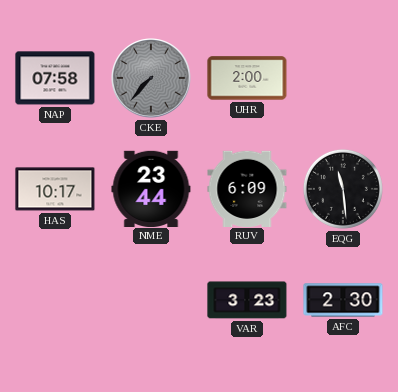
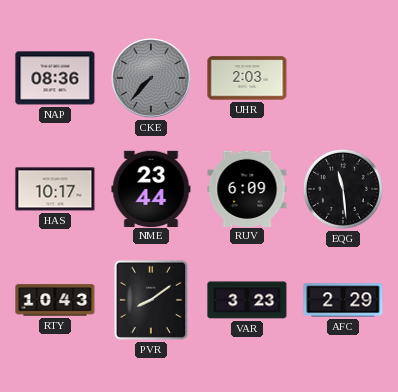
NAP: 07:58 -> 08:36
UHR: 2:00 -> 2:03
RTY: none -> 10:43
PVR: none -> 8:09
AFC: 2:30 -> 2:29
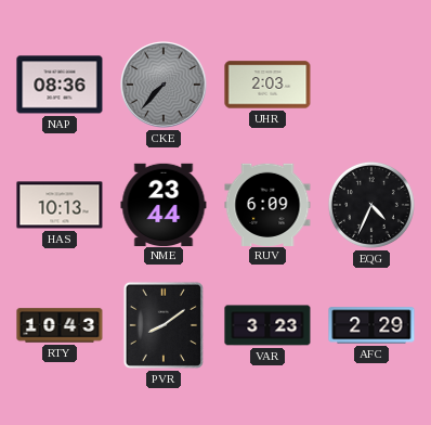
HAS: 10:17 -> 10:13
EQG: 11:29 -> 4:34
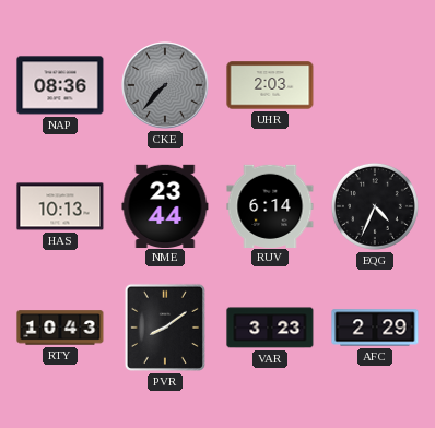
RUV: 6:09 -> 6:14
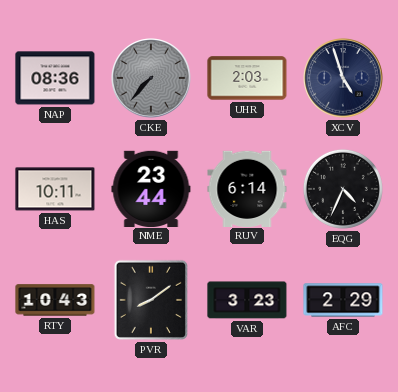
XCV: none -> 4:57
HAS: 10:13 -> 10:11
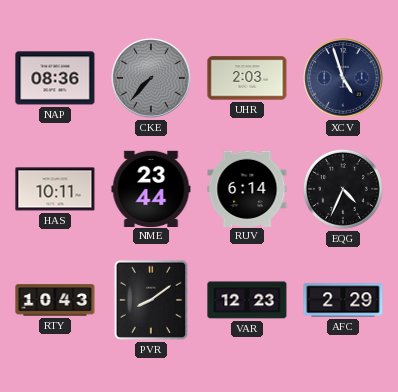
VAR: 3:23 -> 12:23
